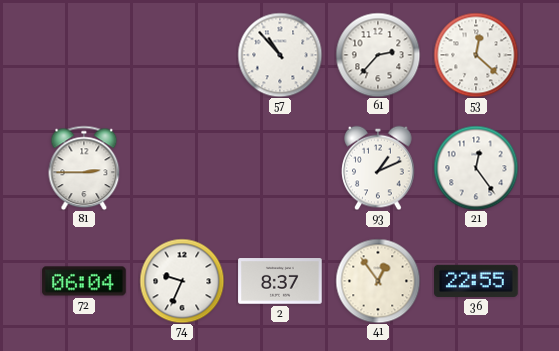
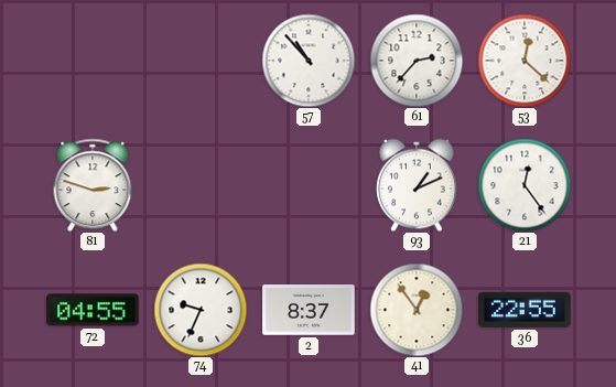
81: 2:45 -> 2:48
72: 06:04 -> 04:55
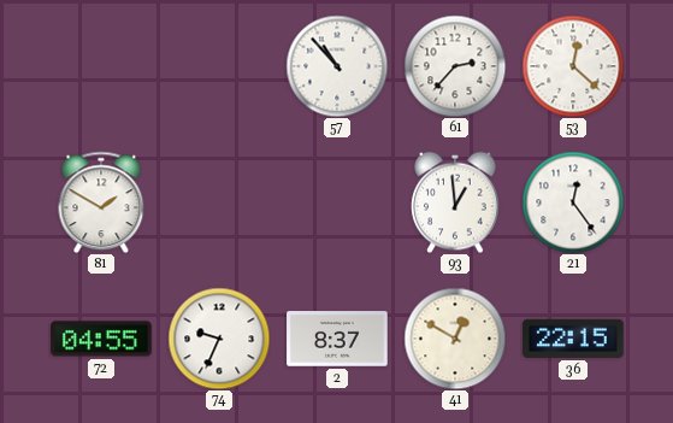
81: 2:48 -> 1:50
93: 1:11 -> 12:59
41: 12:54 -> 12:50
36: 22:55 -> 22:15
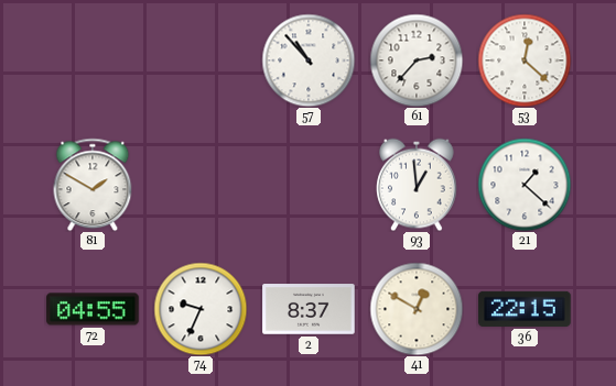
21: 12:24 -> 1:22
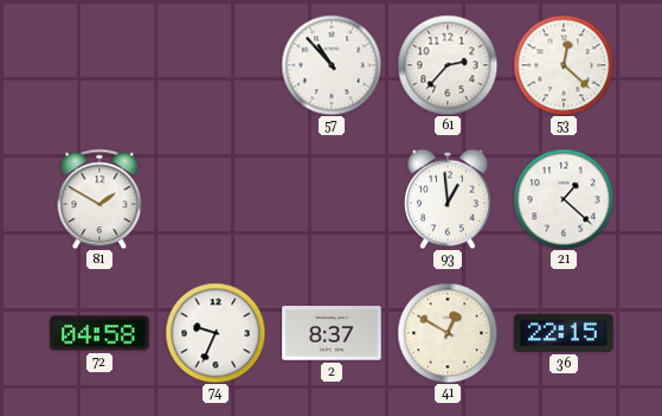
72: 04:55 -> 04:58
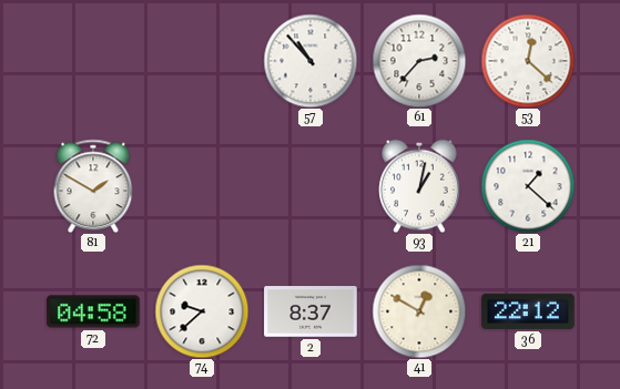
93: 12:59 -> 1:02
74: 9:34 -> 9:38
36: 22:15 -> 22:12
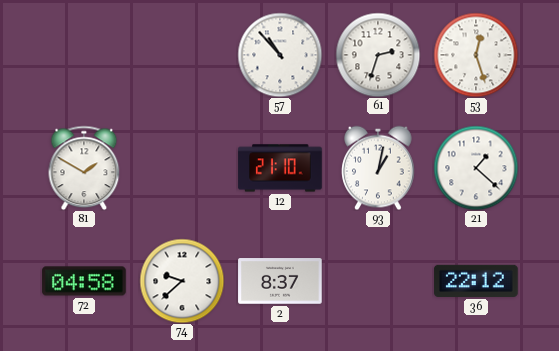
61: 2:37 -> 2:33
53: 12:22 -> 12:27
12: none -> 21:10
41: 12:50 -> none
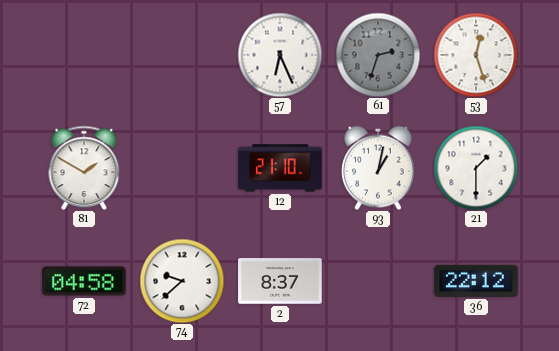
57: 10:53 -> 6:26
61 dial: white -> grey
21: 1:22 -> 1:30
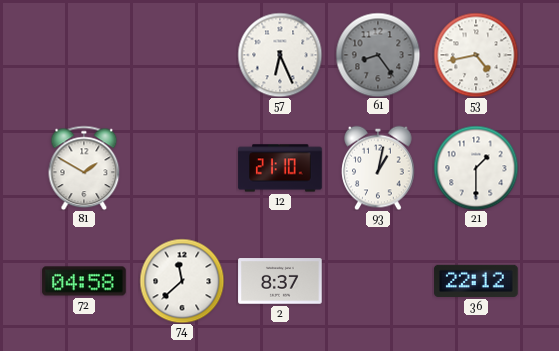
61: 2:33 -> 8:24
53: 12:27 -> 4:43
74: 9:38 -> 11:38
